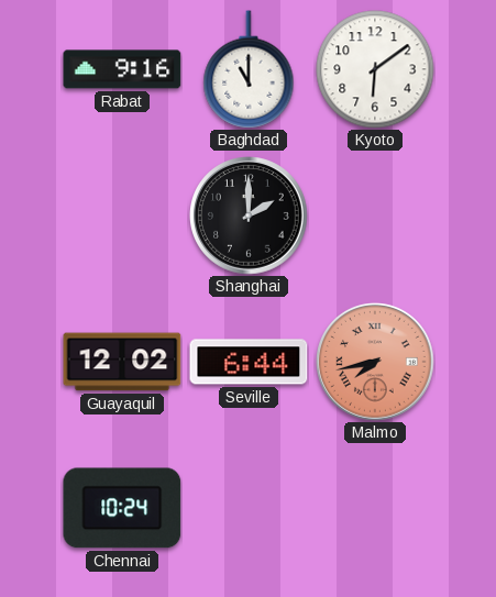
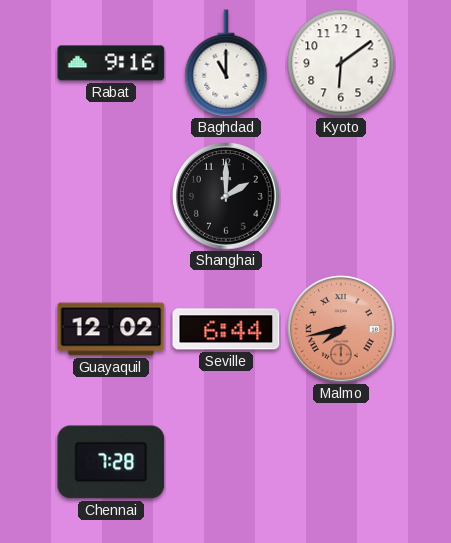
Chennai: 10:24 -> 7:28
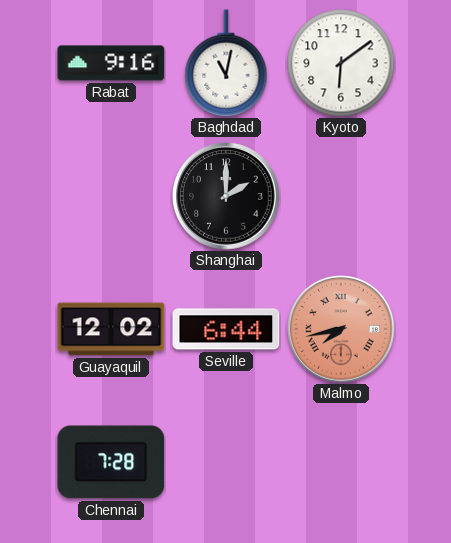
Baghdad: 11:00 -> 11:02
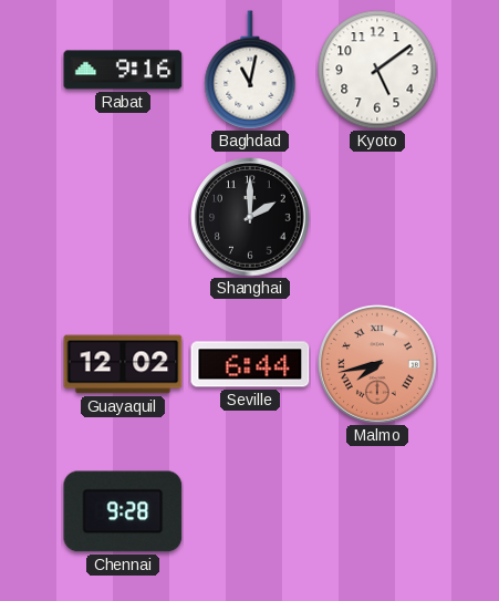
Kyoto: 6:09 -> 5:09
Chennai: 7:28 -> 9:28
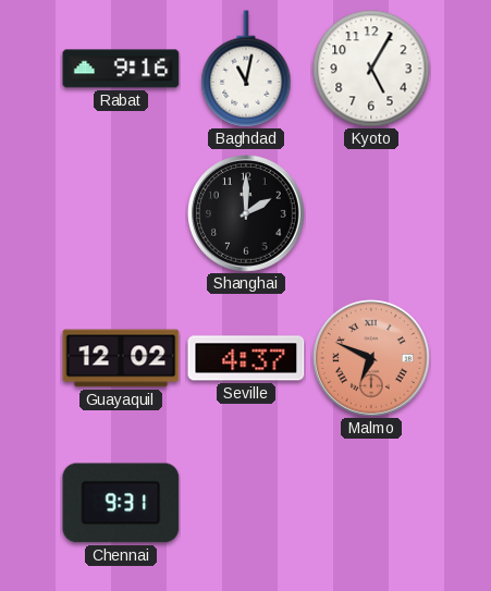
Kyoto: 5:09 -> 5:05
Seville: 6:44 -> 4:37
Malmo: 7:43 -> 6:49
Chennai: 9:28 -> 9:31
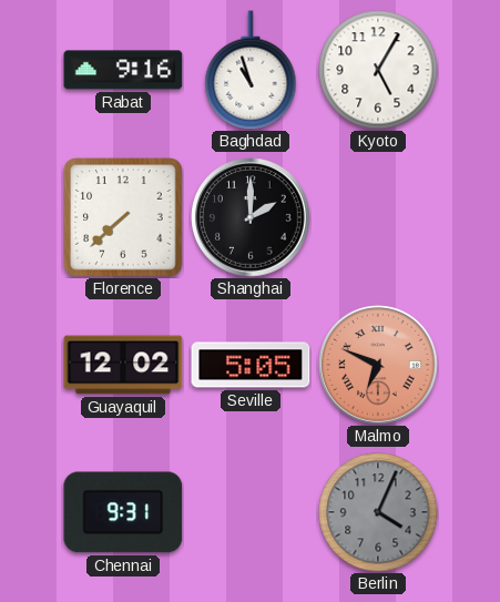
Baghdad: 11:02 -> 10:57
Florence: none -> 7:38
Seville: 4:37 -> 5:05
Berlin: none -> 4:04
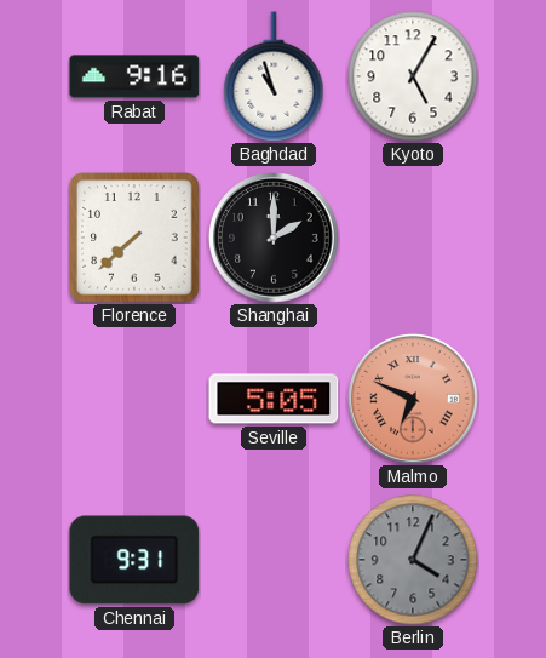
Guayaquil: 12:02 -> none
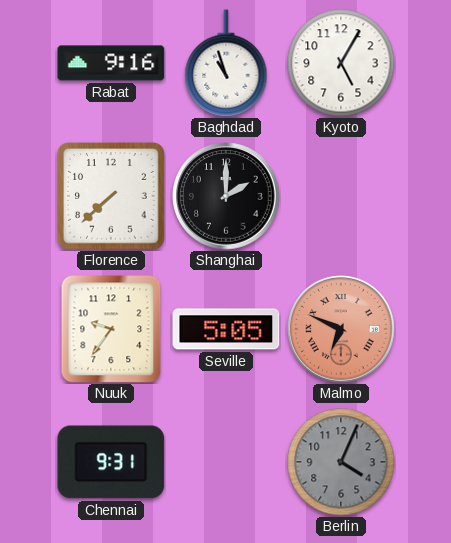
Nuuk: none -> 9:36
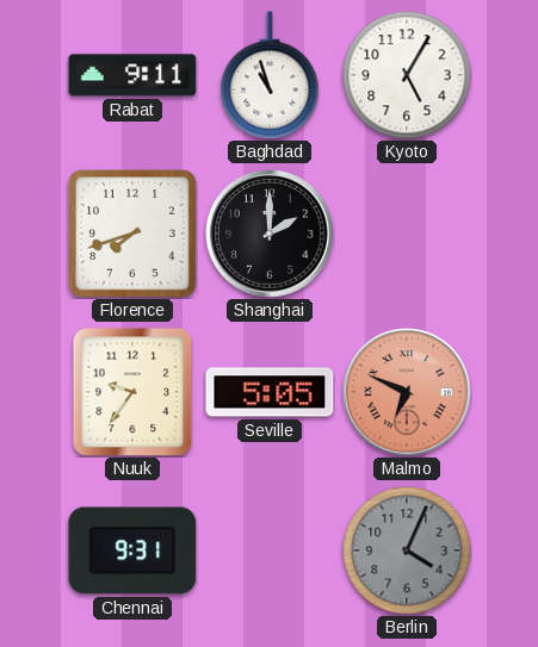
Rabat: 9:16 -> 9:11
Florence: 7:38 -> 7:42
